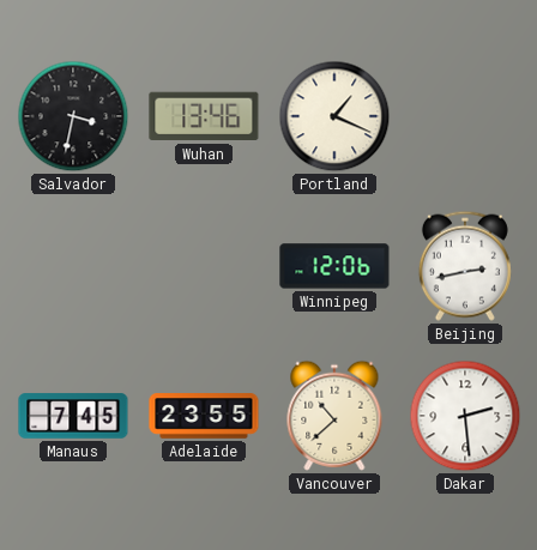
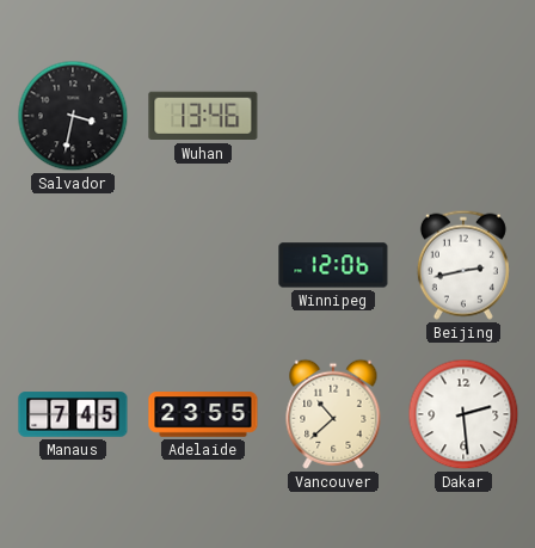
Portland: 1:19 -> none
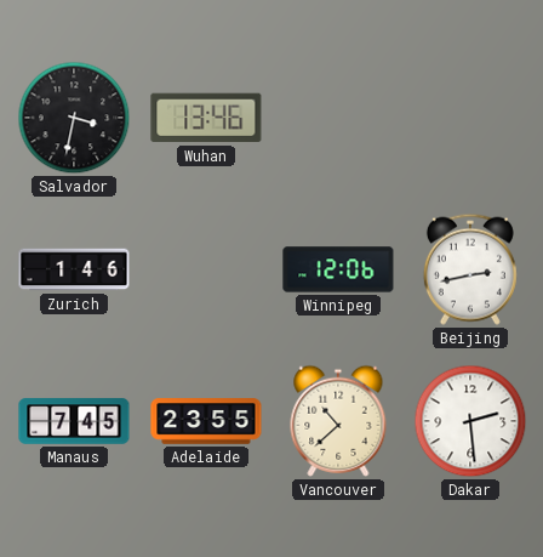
Zurich: none -> 1:46
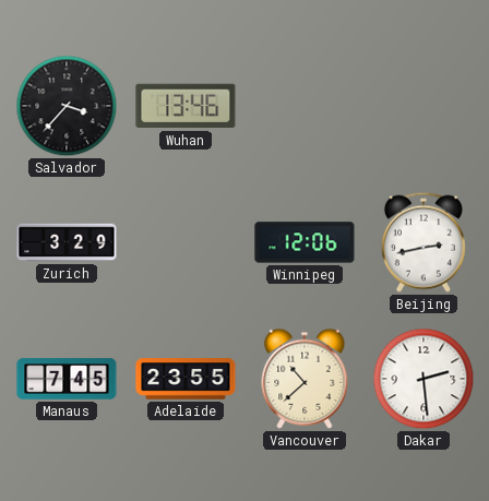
Salvador: 3:32 -> 3:37
Zurich: 1:46 -> 3:29
